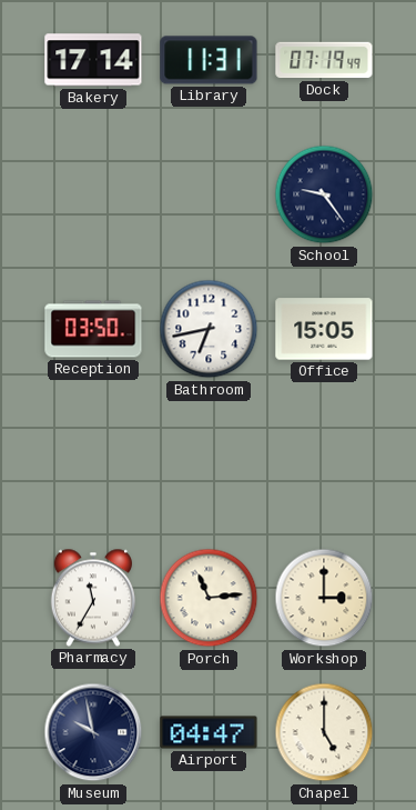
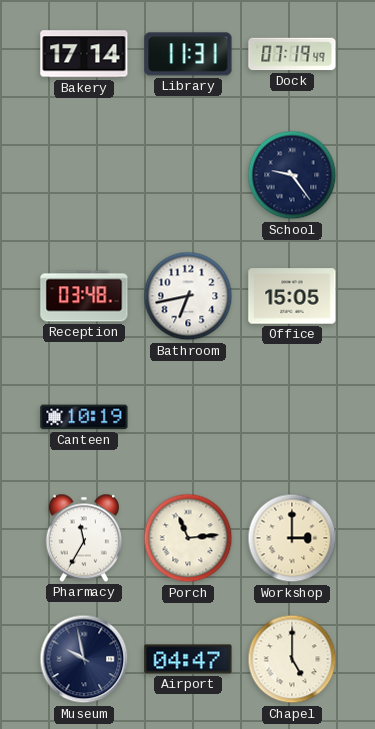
Reception: 03:50 -> 03:48
Canteen: none -> 10:19
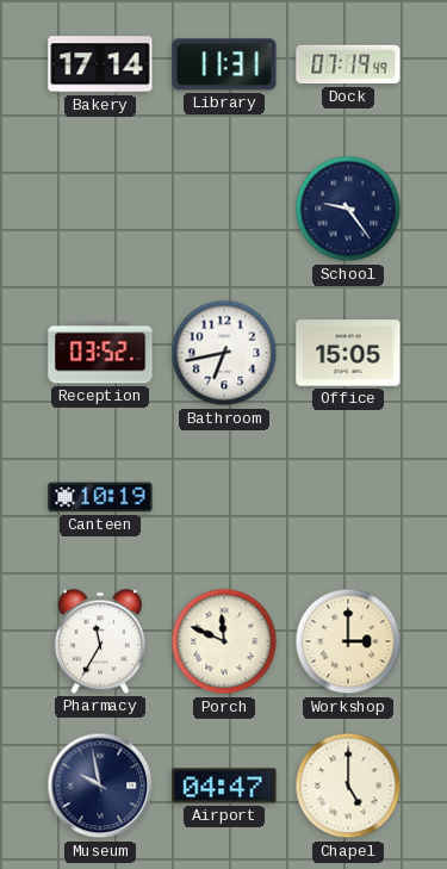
Reception: 03:48 -> 03:52
Porch: 11:14 -> 11:49
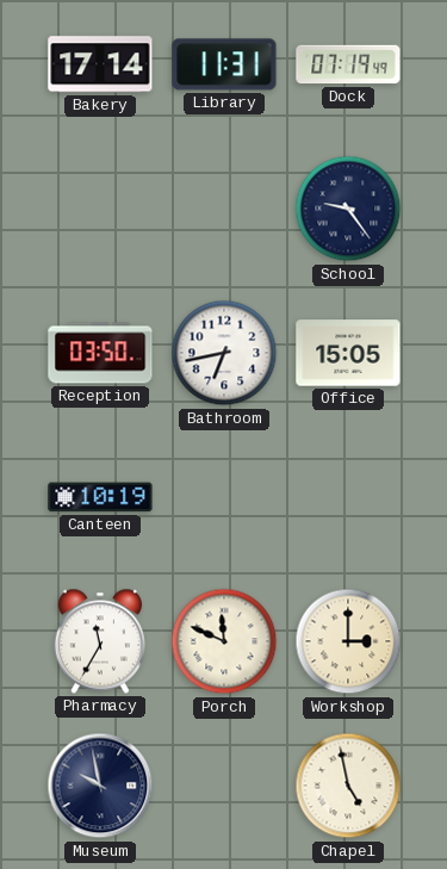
Reception: 03:52 -> 03:50
Airport: 04:47 -> none
Chapel: 5:00 -> 4:58
